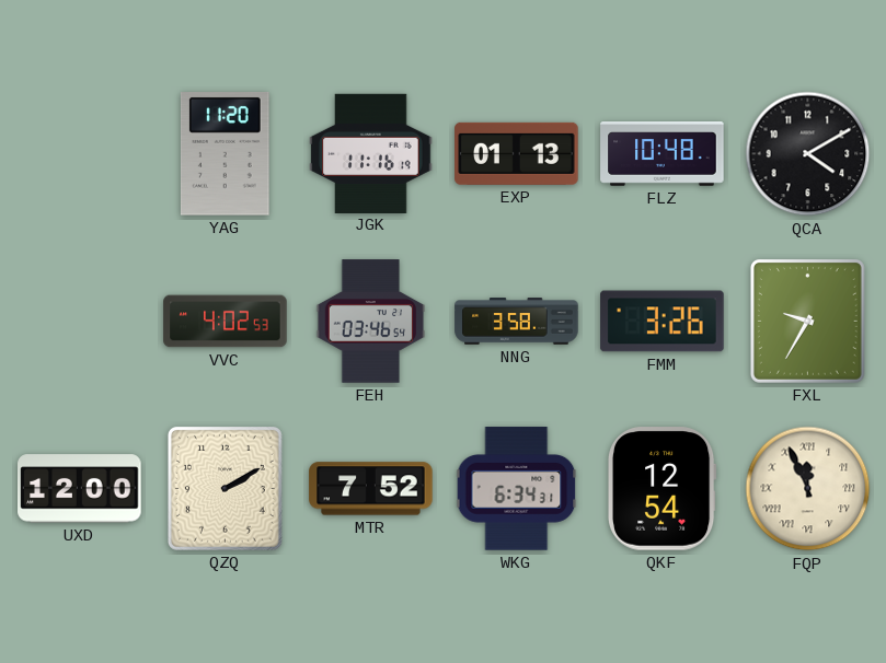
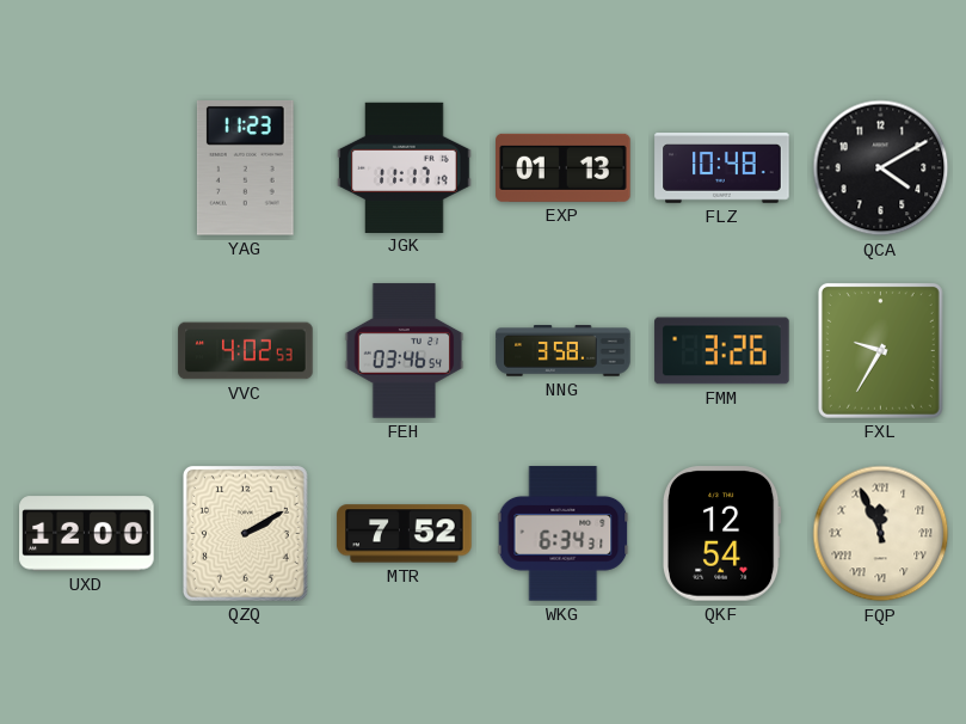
YAG: 11:20 -> 11:23
JGK: 11:16 -> 11:17
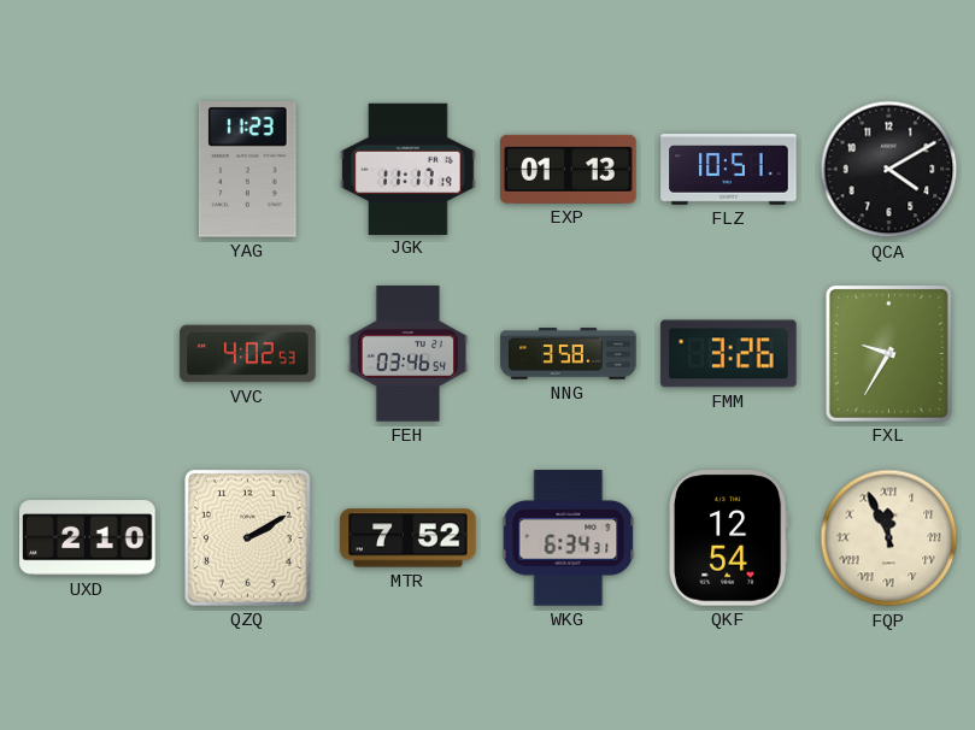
FLZ: 10:48 -> 10:51
UXD: 12:00 -> 2:10
